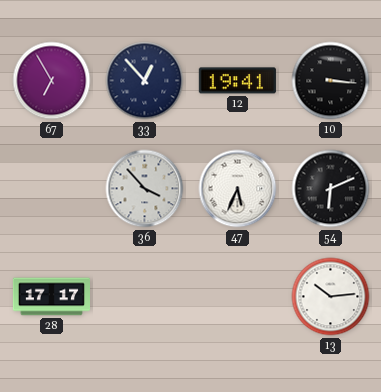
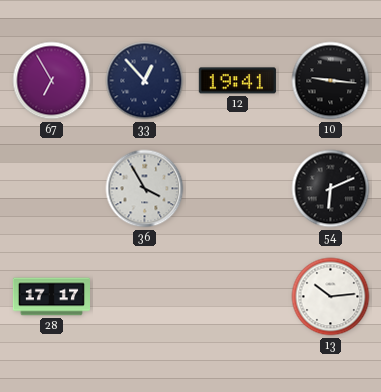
10: 3:16 -> 9:16
36: 3:53 -> 3:55
47: 5:34 -> none
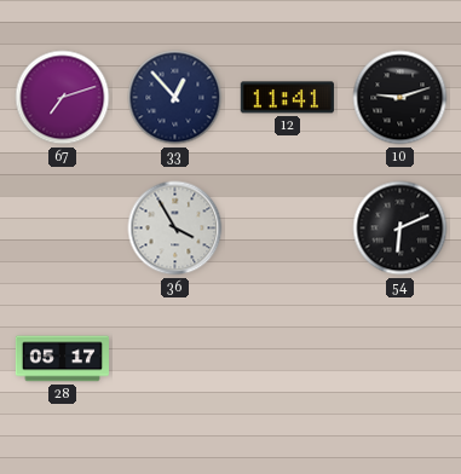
67: 6:55 -> 7:12
12: 19:41 -> 11:41
10: 9:16 -> 9:12
28: 17:17 -> 05:17
13: 10:14 -> none
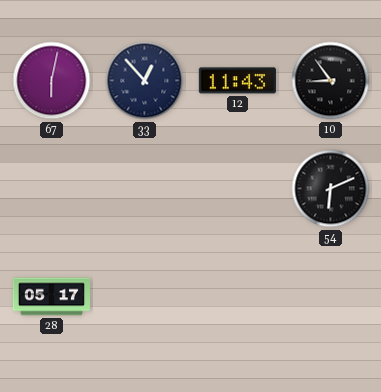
67: 7:12 -> 6:02
12: 11:41 -> 11:43
10: 9:12 -> 8:54
36: 3:55 -> none
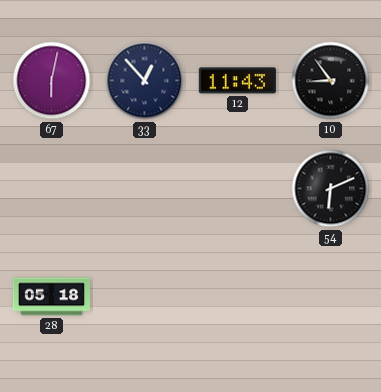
28: 05:17 -> 05:18
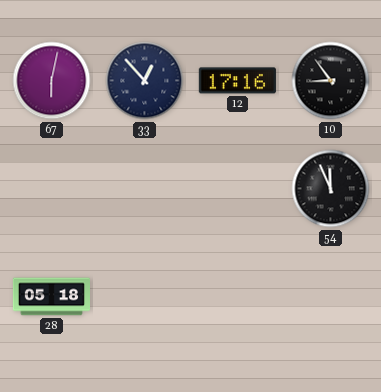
12: 11:43 -> 17:16
54: 6:11 -> 11:56
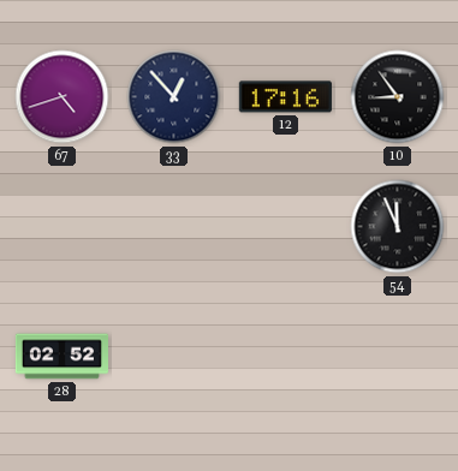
67: 6:02 -> 4:42
28: 05:18 -> 02:52
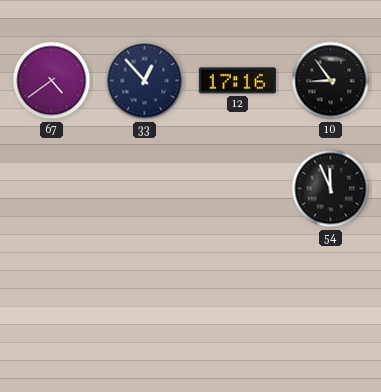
67: 4:42 -> 4:39
28: 02:52 -> none
